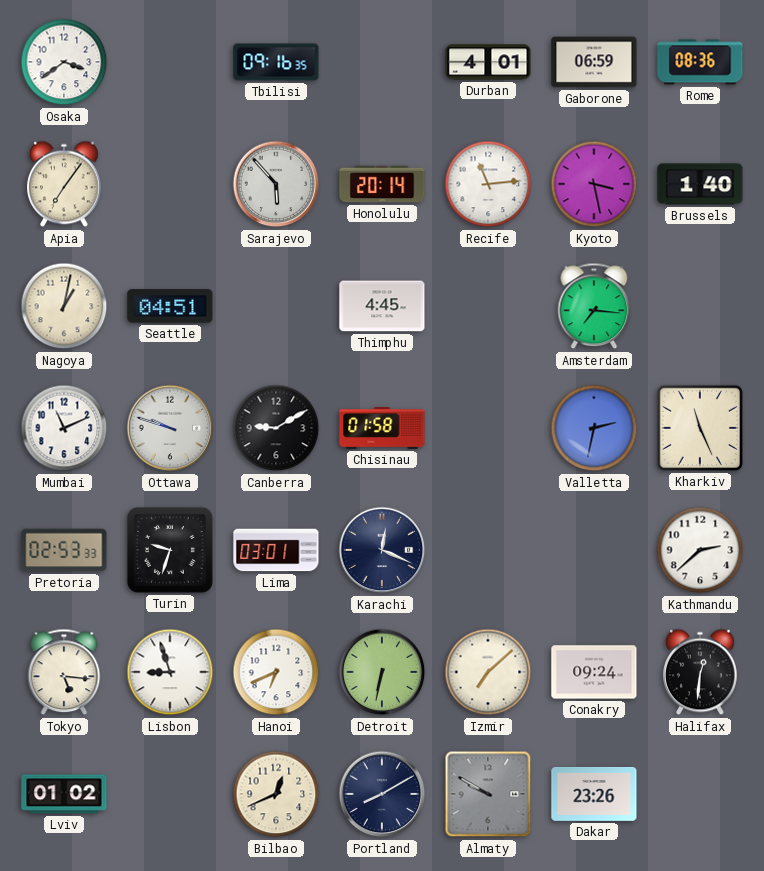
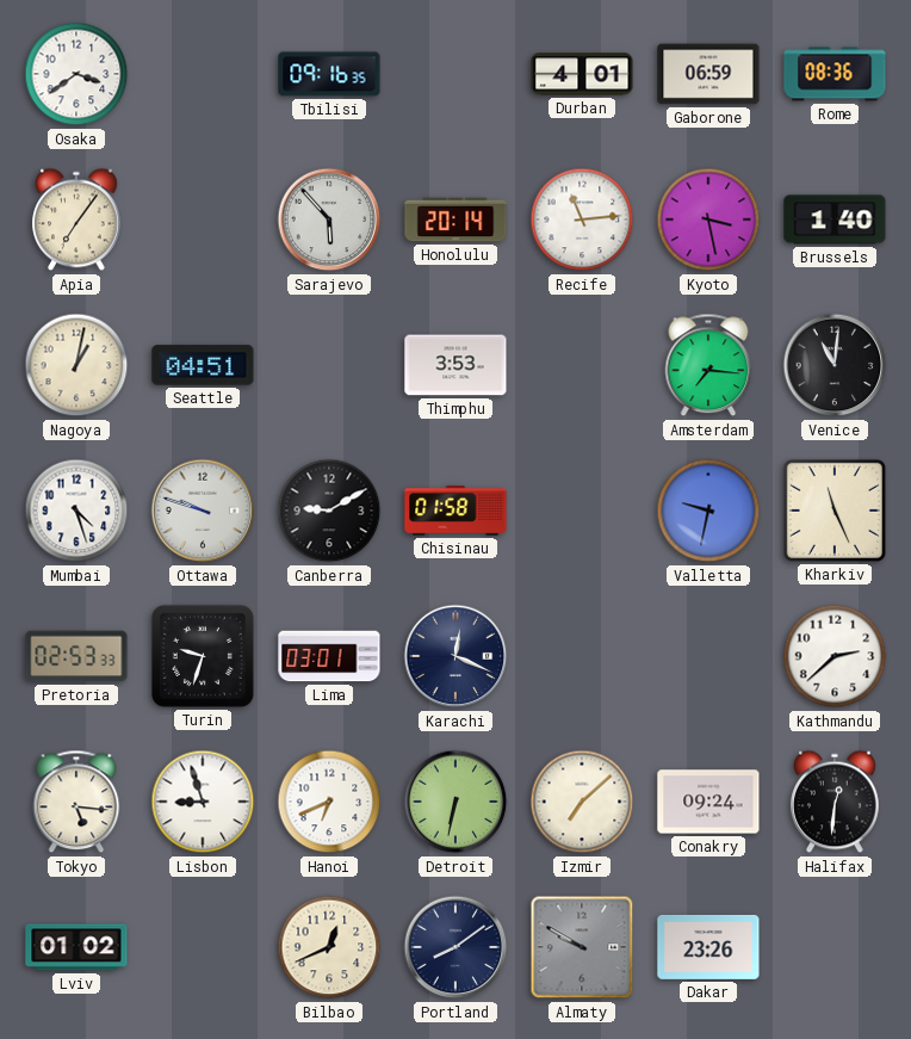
Thimphu: 4:45 -> 3:53
Venice: none -> 11:01
Mumbai: 11:11 -> 4:27
Valletta: 2:32 -> 9:32
Portland: 8:10 -> 8:09
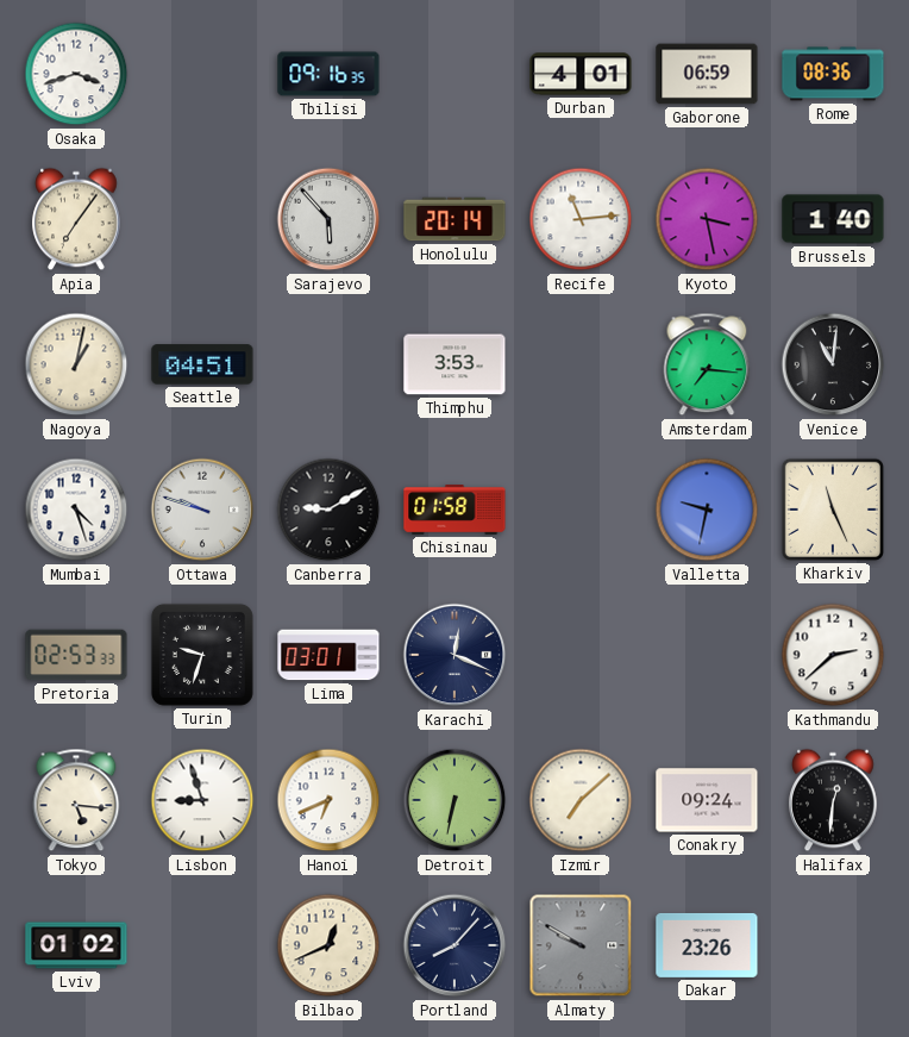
Osaka: 3:39 -> 3:42
Portland: 8:09 -> 8:07
